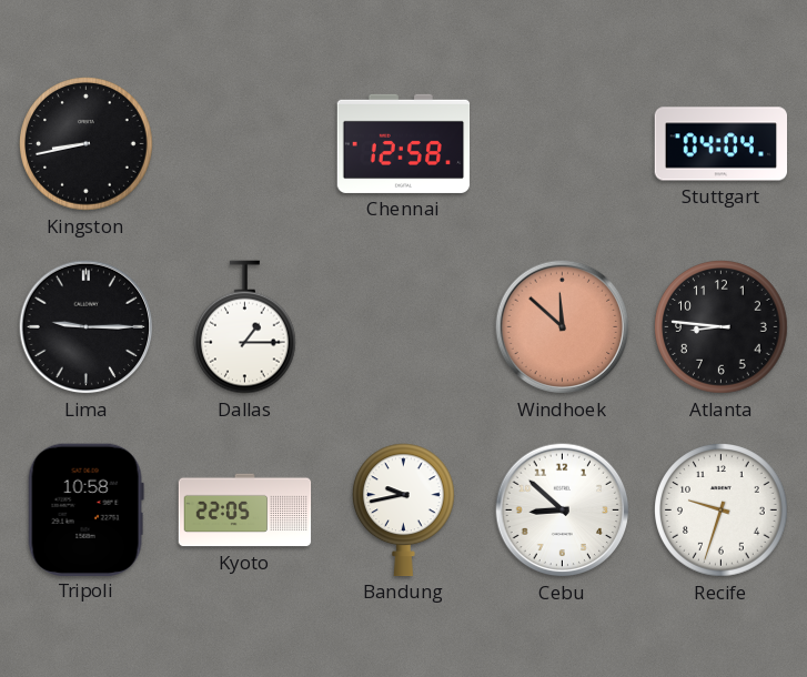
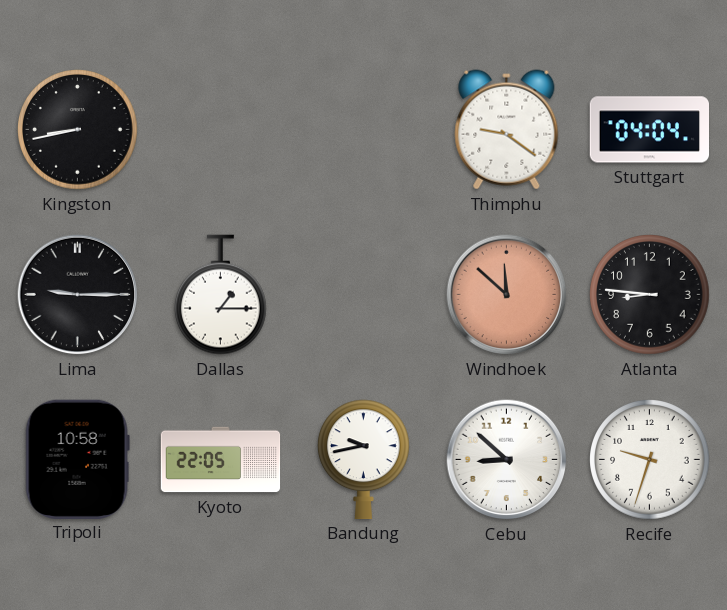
Chennai: 12:58 -> none
Thimphu: none -> 9:21
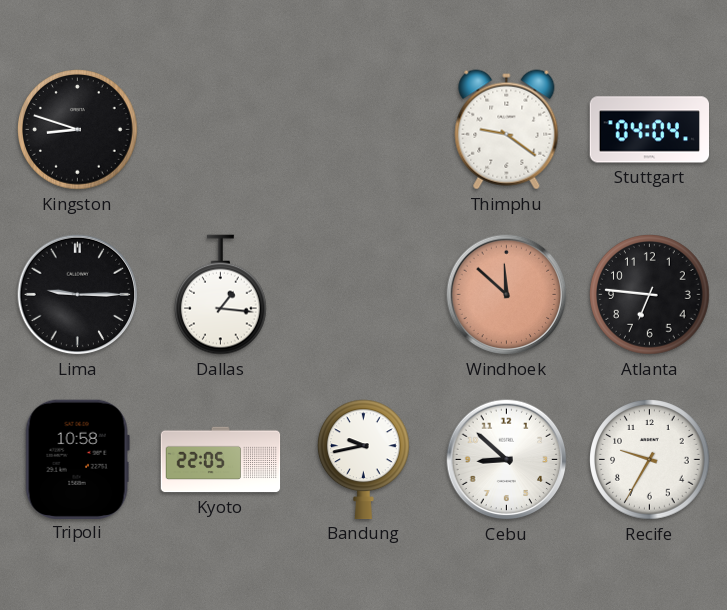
Kingston: 8:43 -> 8:48
Dallas: 1:15 -> 1:16
Atlanta: 8:46 -> 6:46
Recife: 9:33 -> 9:35
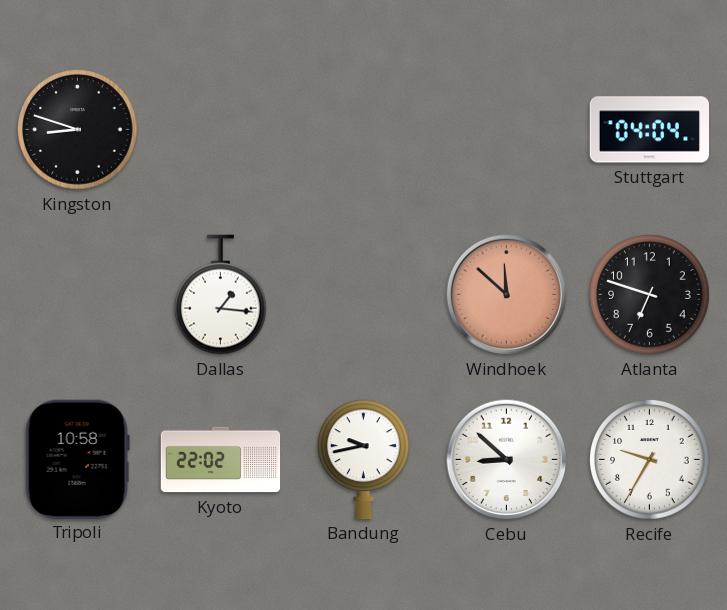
Thimphu: 9:21 -> none
Lima: 9:15 -> none
Atlanta: 6:46 -> 6:48
Kyoto: 22:05 -> 22:02
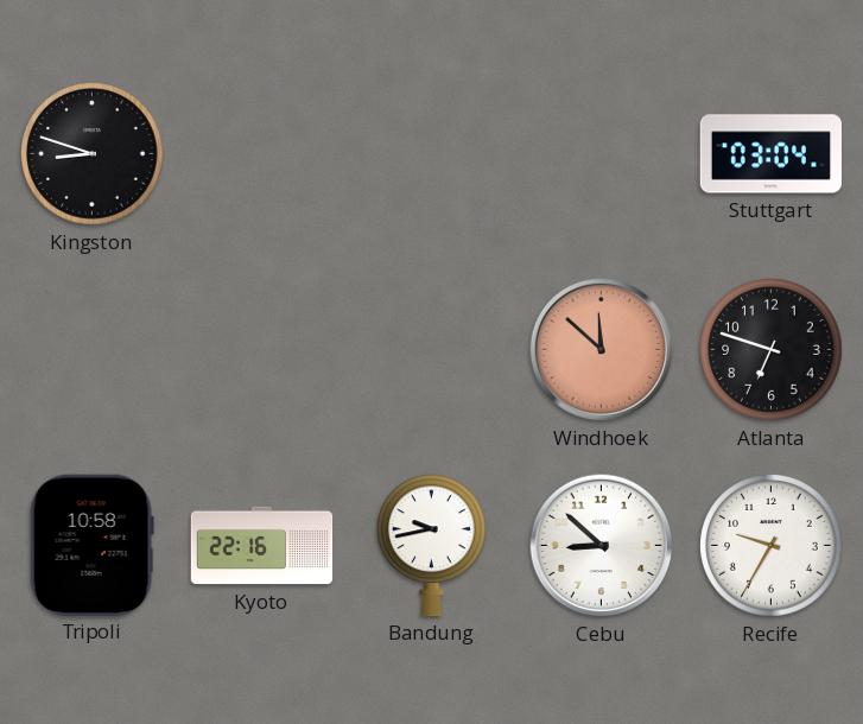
Stuttgart: 04:04 -> 03:04
Dallas: 1:16 -> none
Kyoto: 22:02 -> 22:16
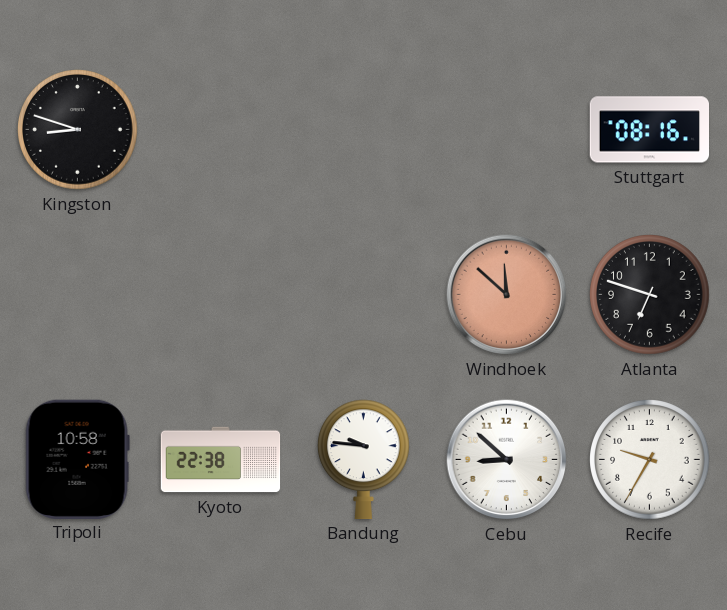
Stuttgart: 03:04 -> 08:16
Kyoto: 22:16 -> 22:38
Bandung: 9:43 -> 9:46
